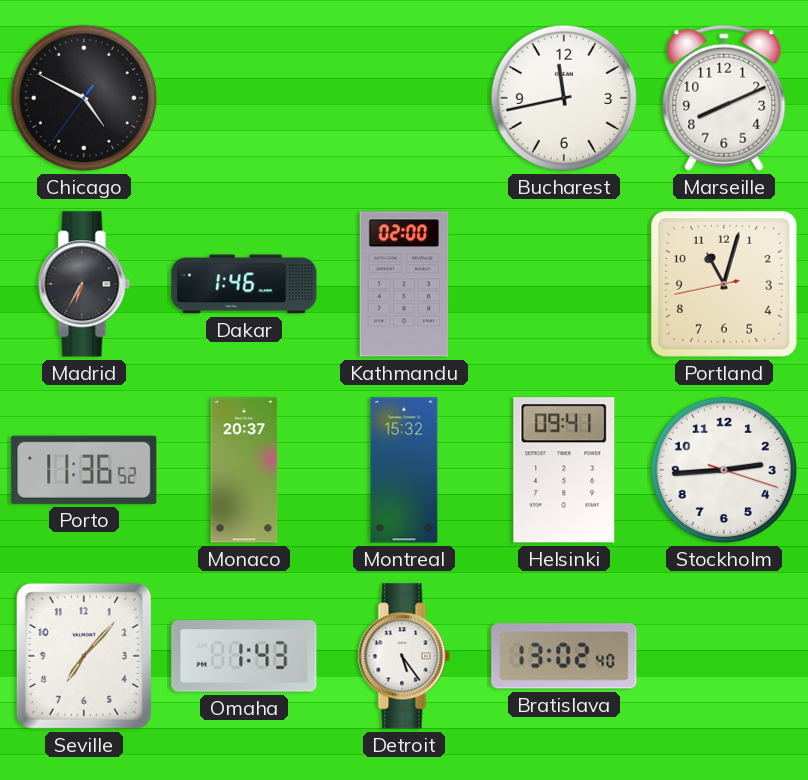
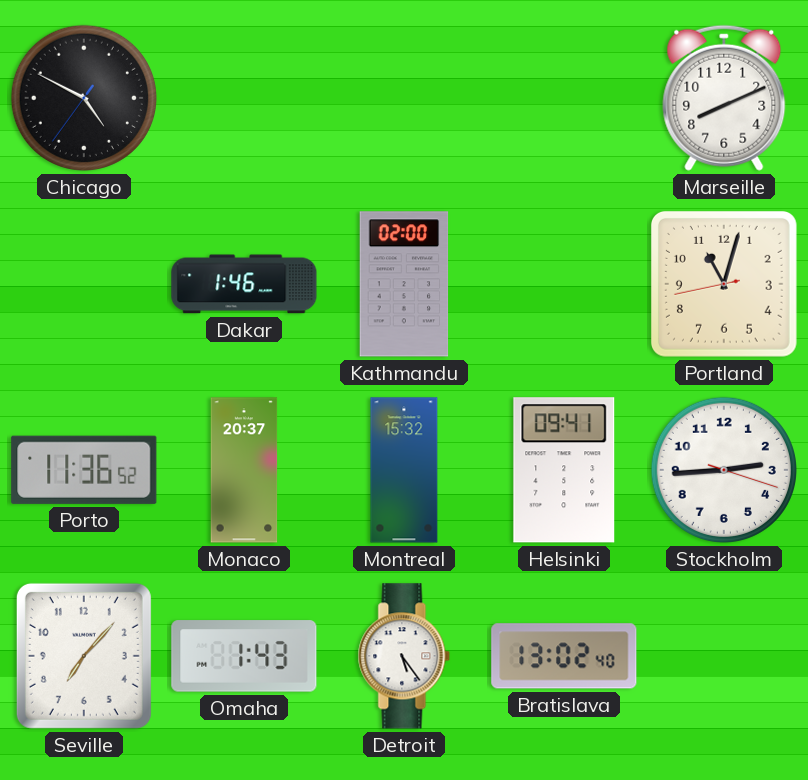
Bucharest: 11:43 -> none
Madrid: 6:35 -> none
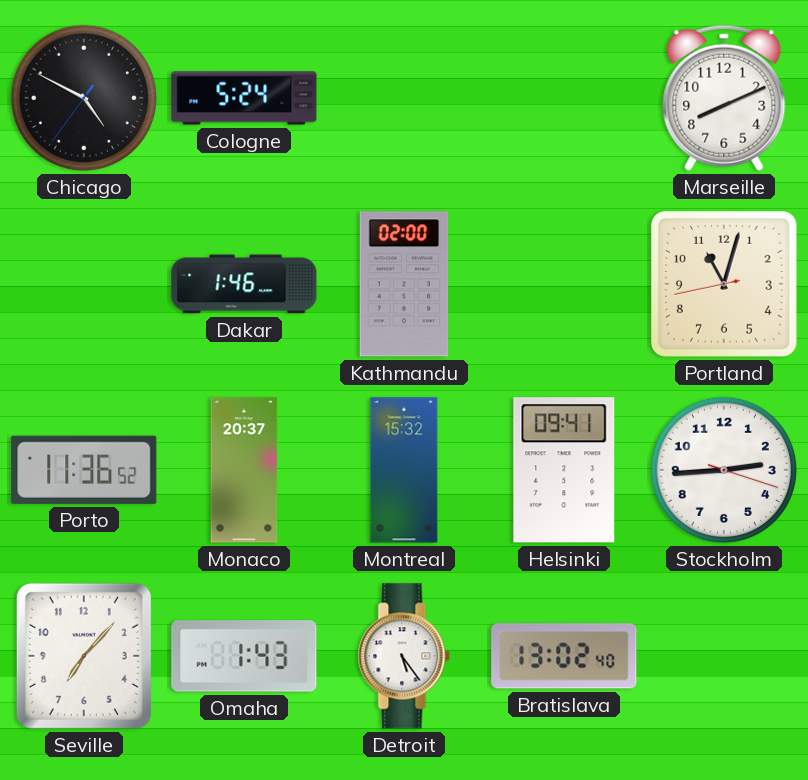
Cologne: none -> 5:24
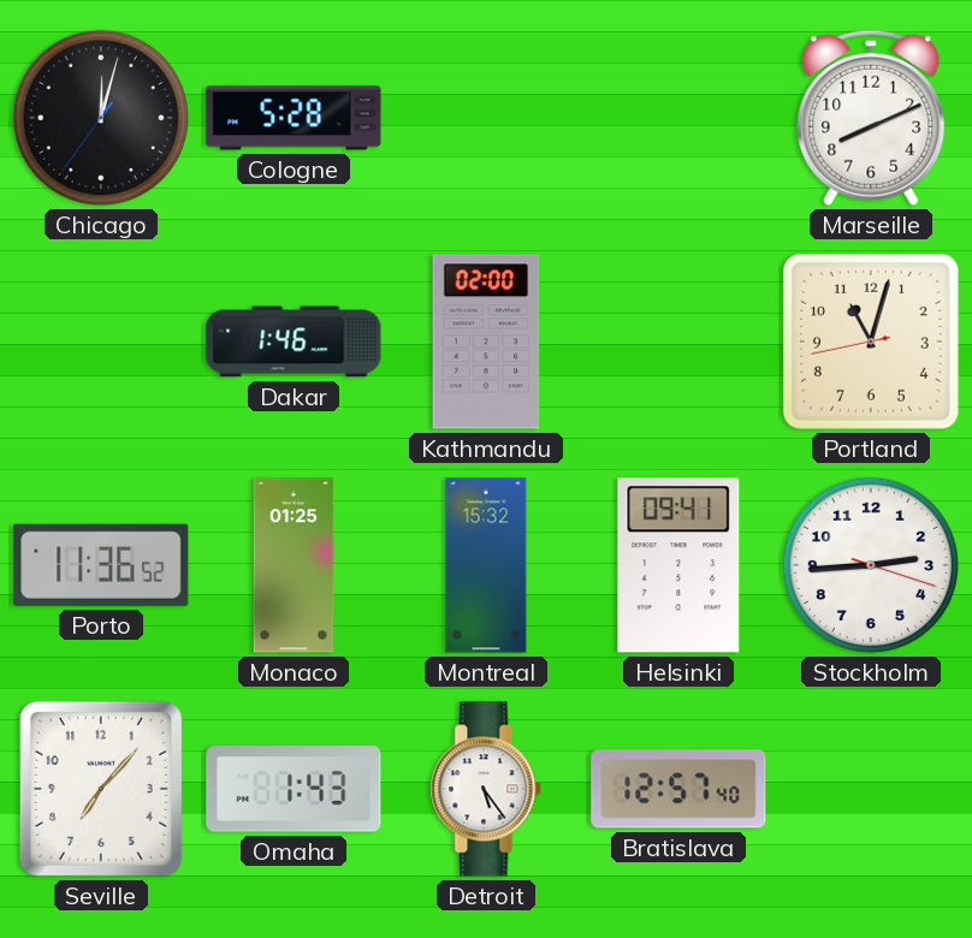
Chicago: 4:49 -> 12:02
Cologne: 5:24 -> 5:28
Monaco: 20:37 -> 01:25
Bratislava: 13:02 -> 12:57
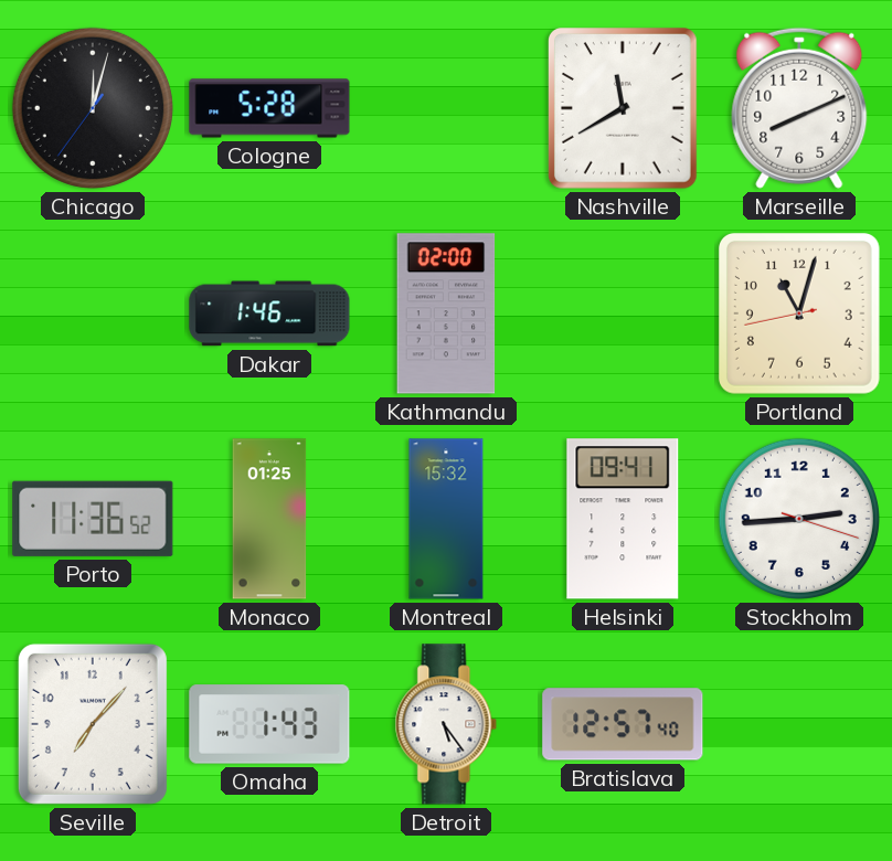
Nashville: none -> 11:40
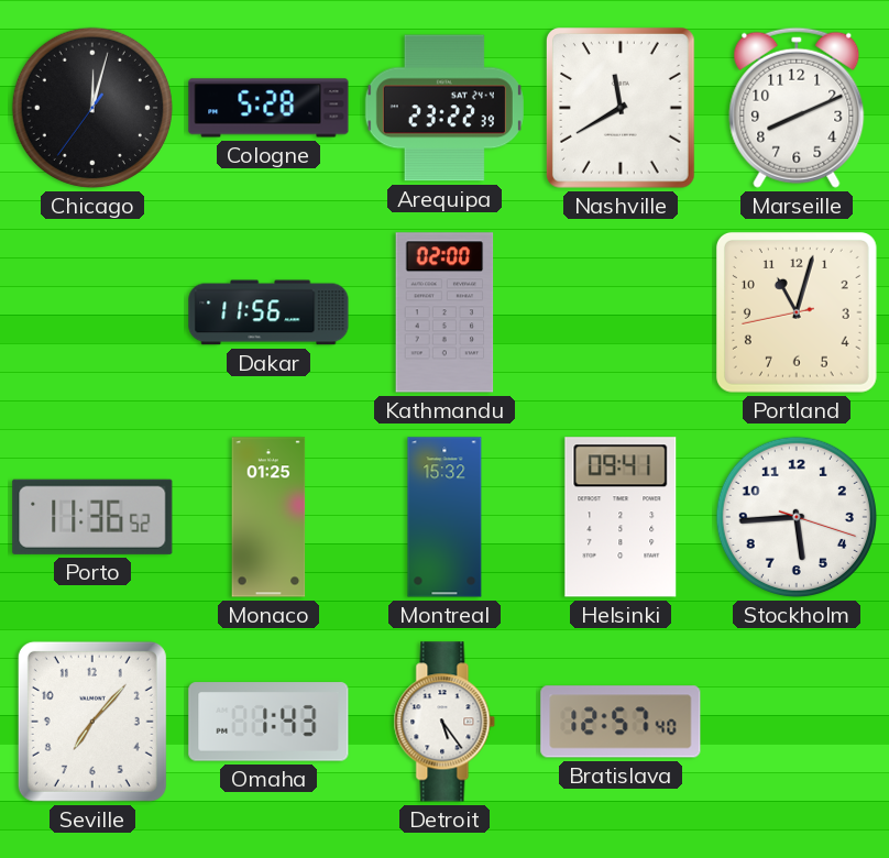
Arequipa: none -> 23:22
Dakar: 1:46 -> 11:56
Stockholm: 2:44 -> 5:44
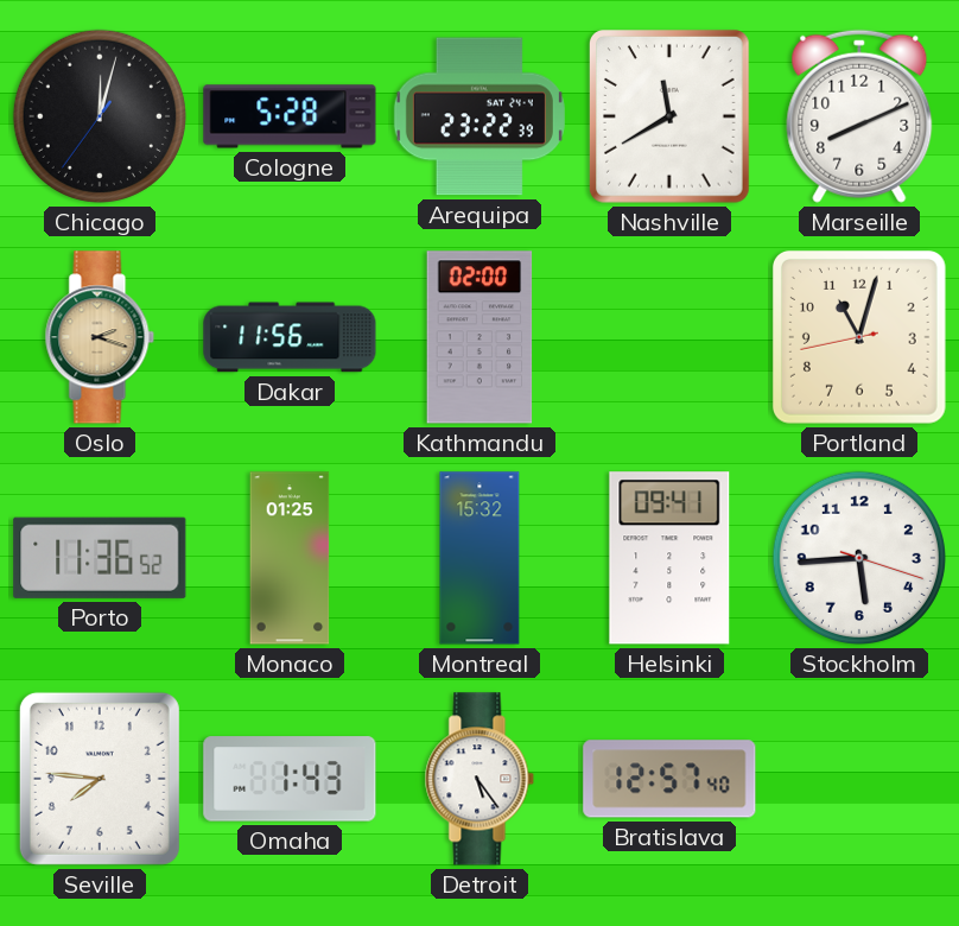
Oslo: none -> 2:18
Seville: 7:07 -> 7:46
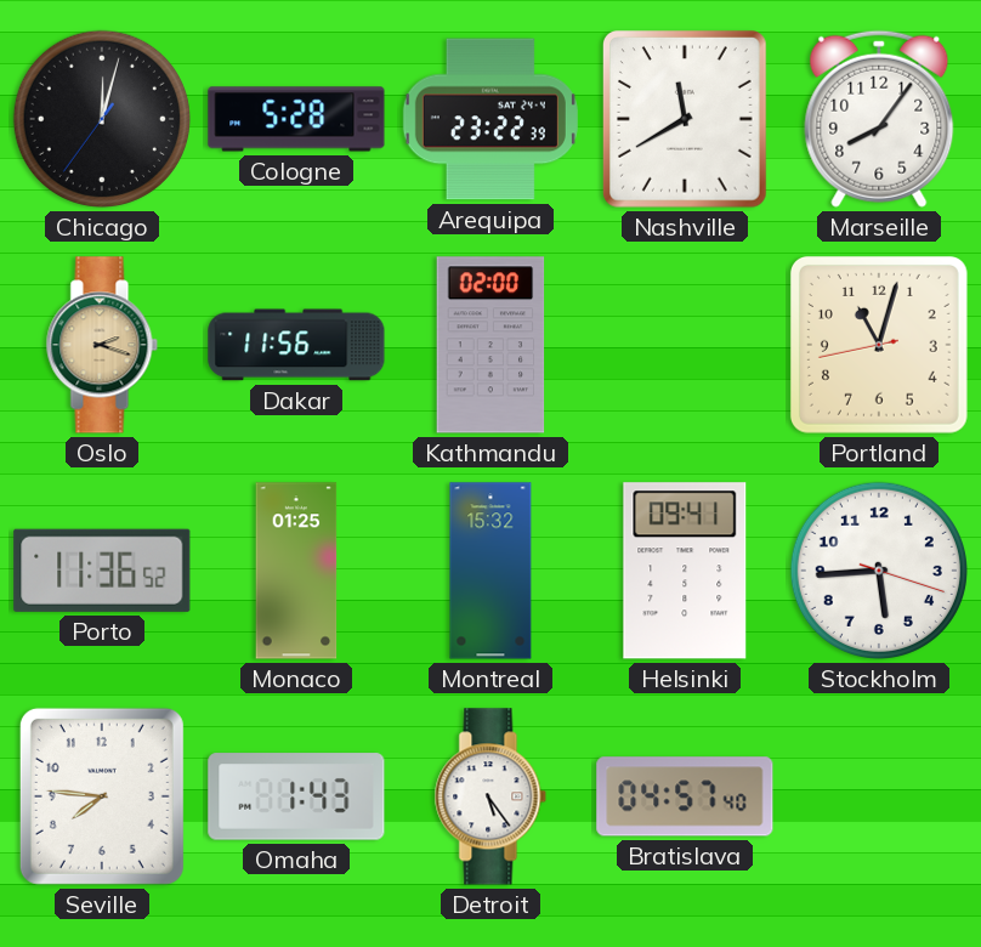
Marseille: 8:11 -> 8:06
Bratislava: 12:57 -> 04:57
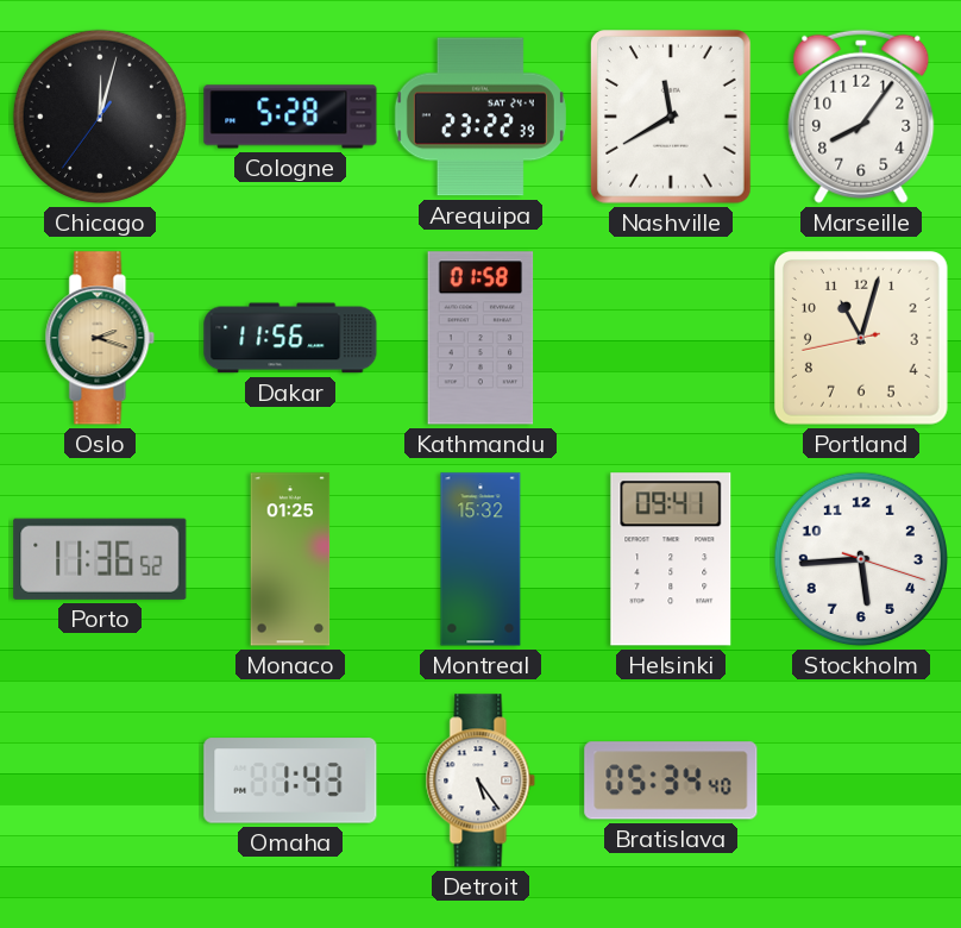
Kathmandu: 02:00 -> 01:58
Seville: 7:46 -> none
Bratislava: 04:57 -> 05:34
